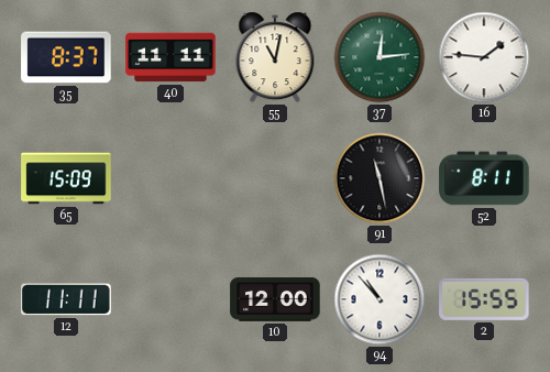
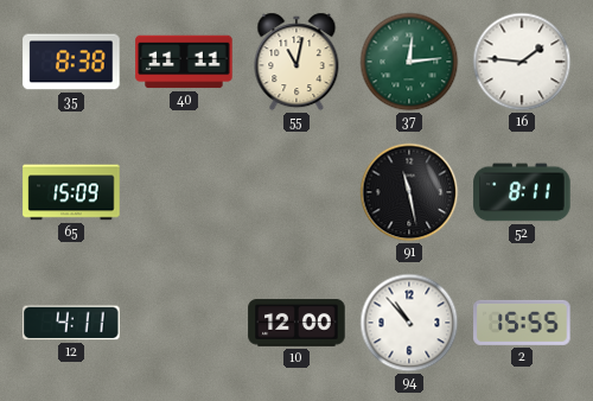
35: 8:37 -> 8:38
12: 11:11 -> 4:11
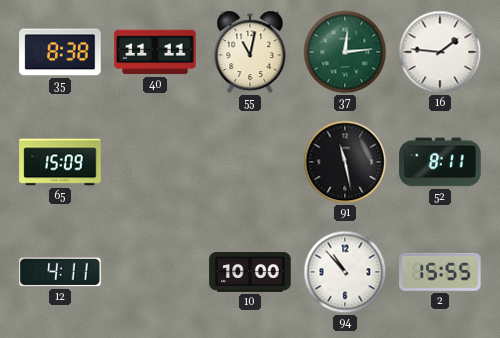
10: 12:00 -> 10:00
